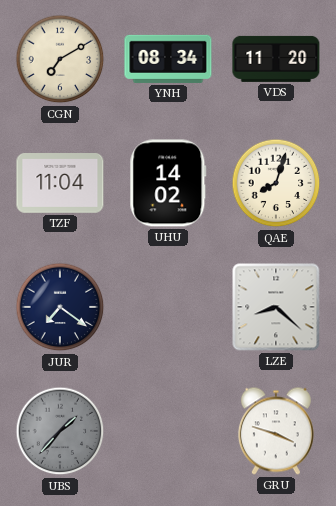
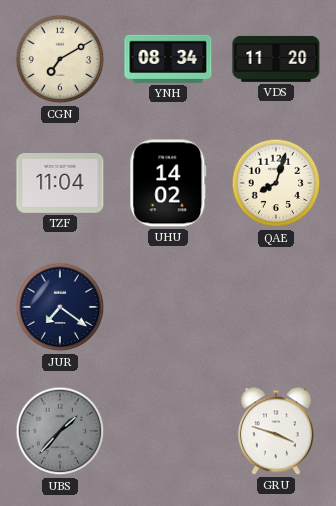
LZE: 8:22 -> none
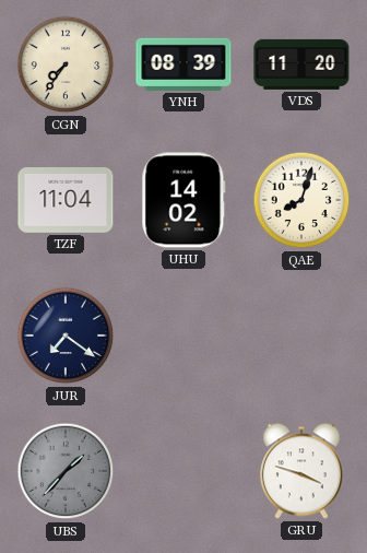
CGN: 7:10 -> 7:36
YNH: 08:34 -> 08:39
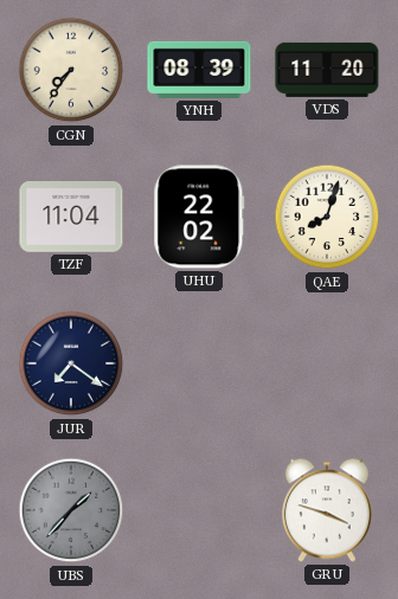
UHU: 14:02 -> 22:02
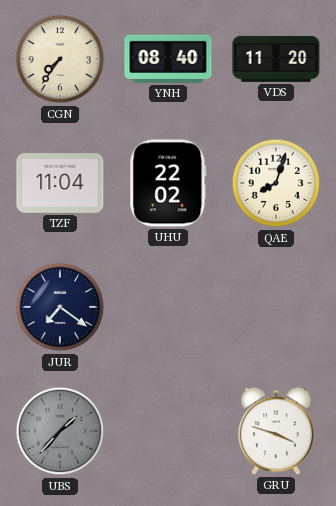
YNH: 08:39 -> 08:40
